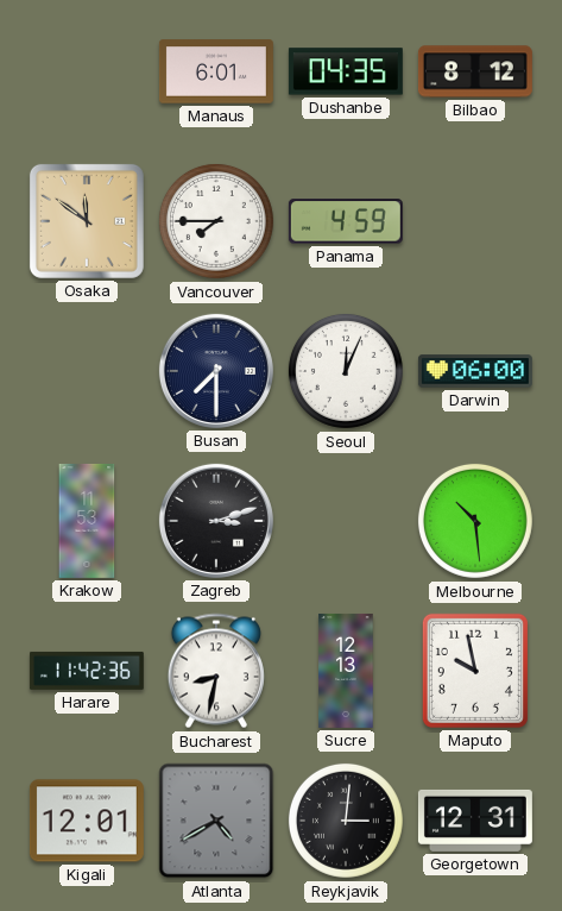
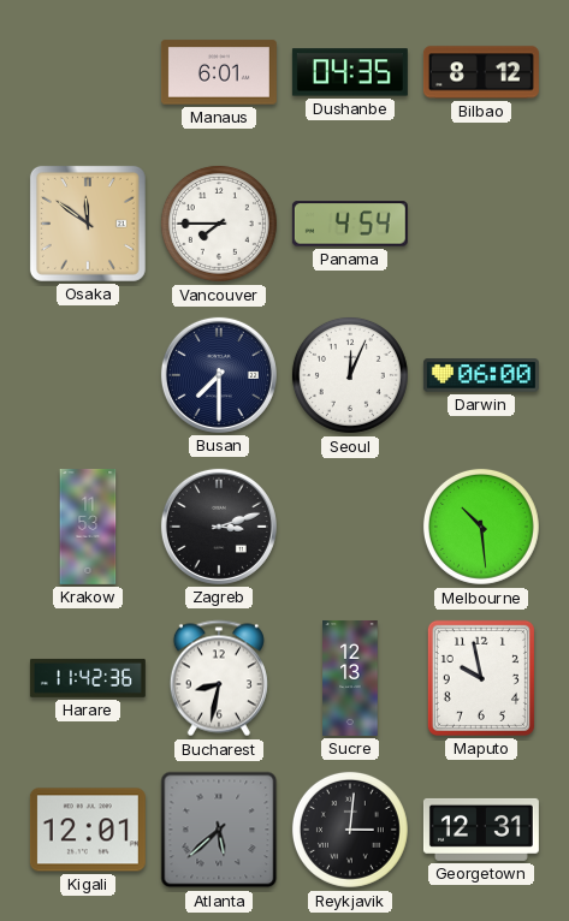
Panama: 4:59 -> 4:54
Atlanta: 4:40 -> 5:38
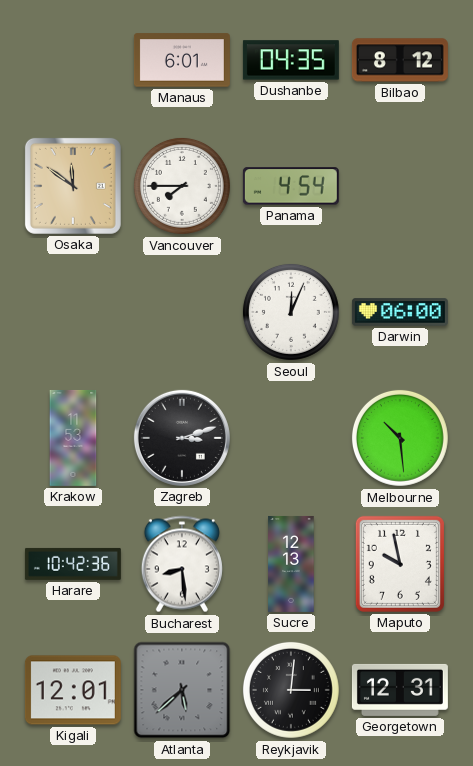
Busan: 7:30 -> none
Harare: 11:42 -> 10:42
Bucharest: 8:32 -> 8:29
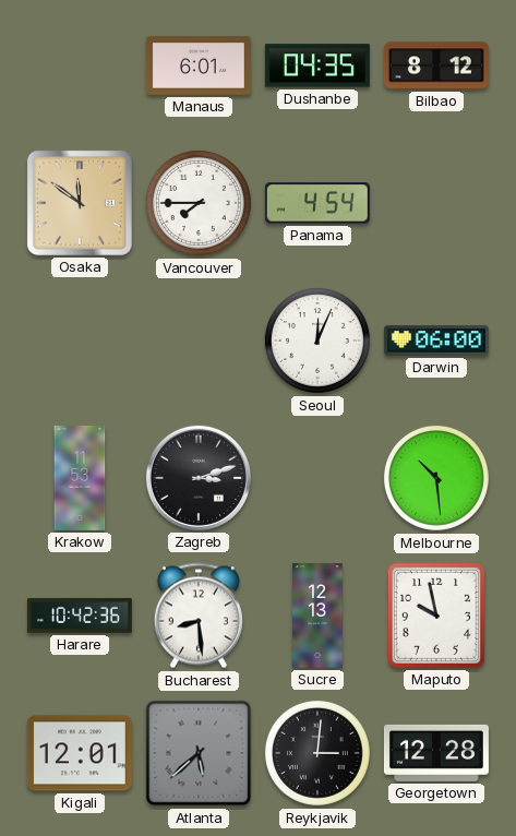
Georgetown: 12:31 -> 12:28
